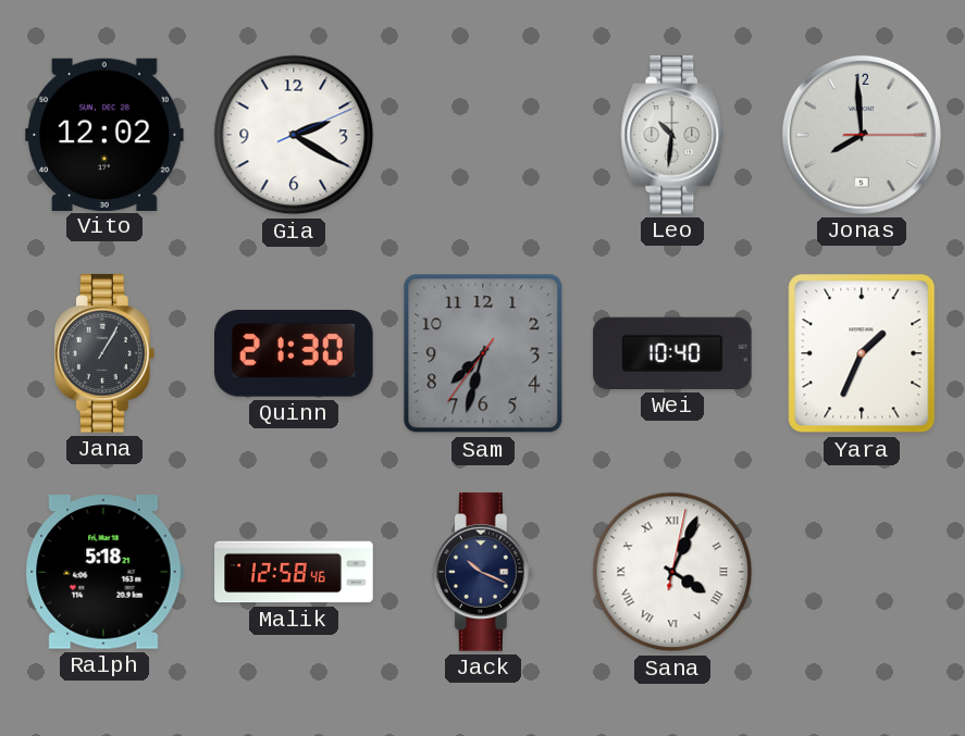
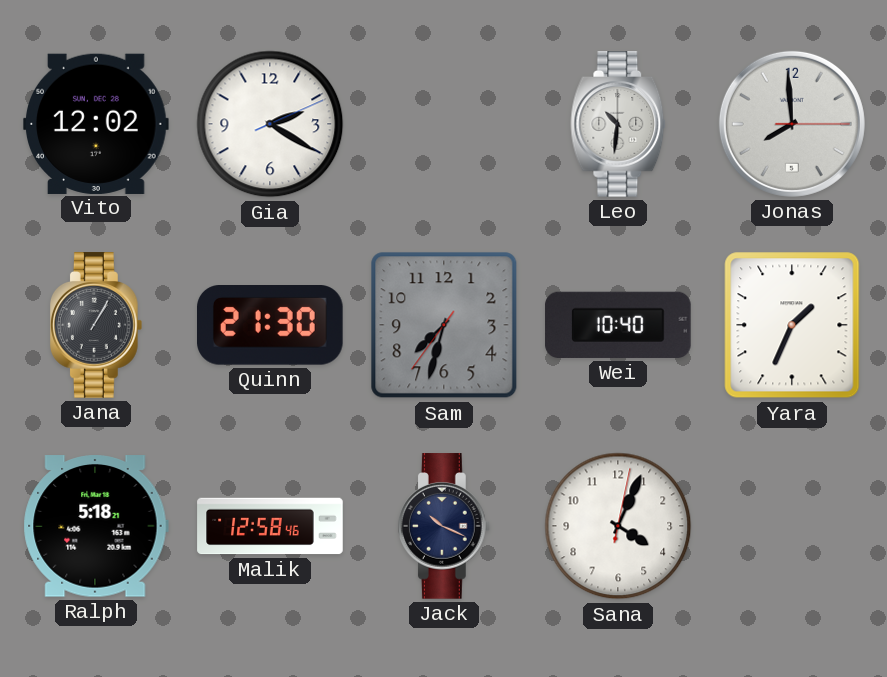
Sana numerals: Roman -> Arabic
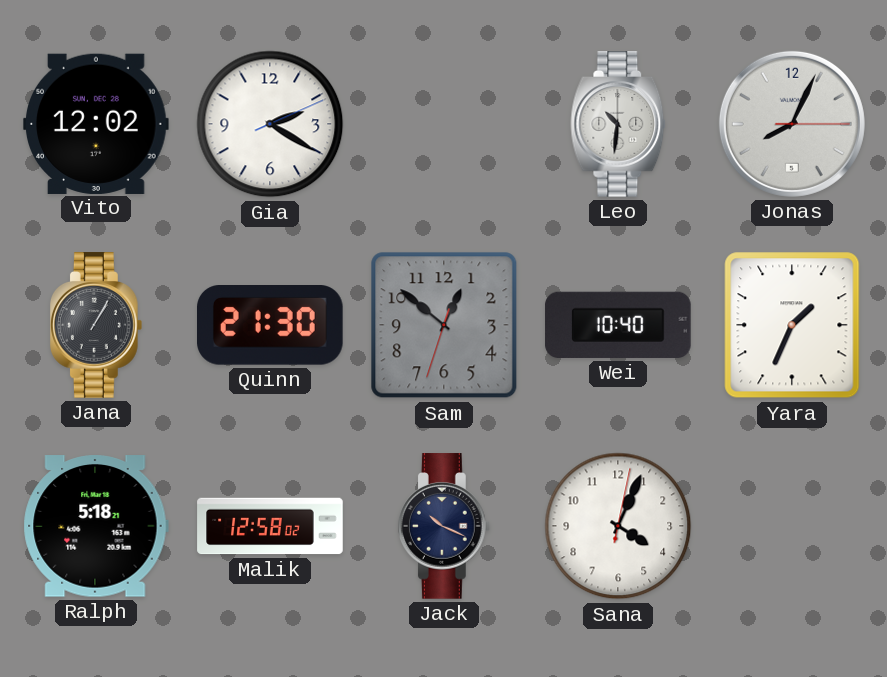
Jonas: 7:59 -> 8:04
Sam: 7:32 -> 12:51
Malik: 12:58:46 -> 12:58:02
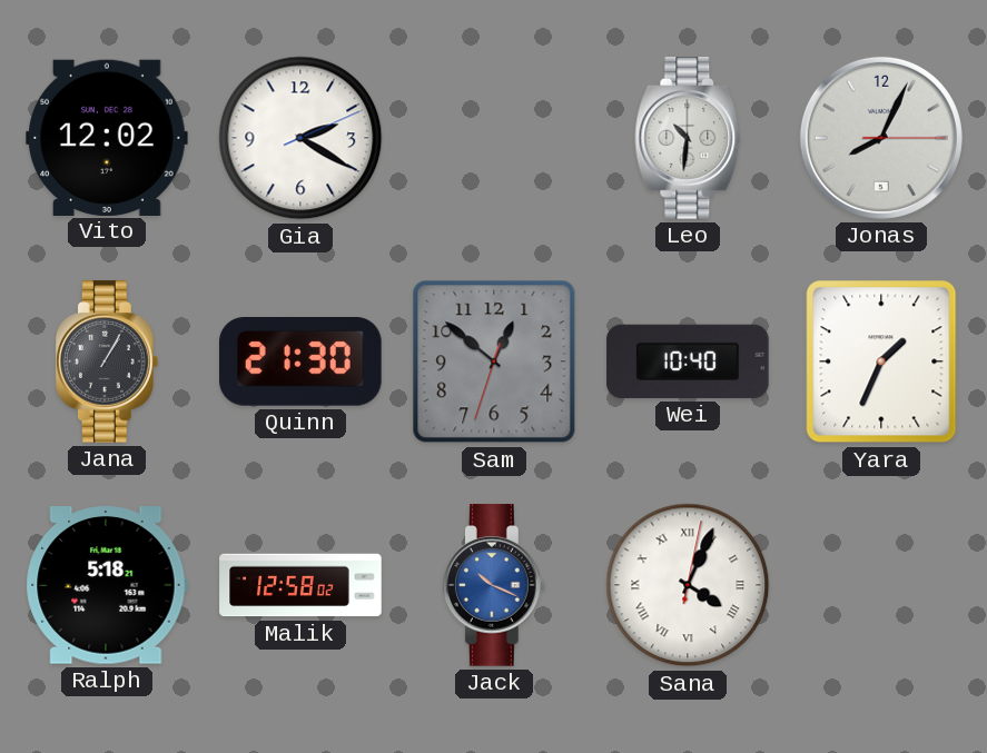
Jack dial: navy -> blue
Sana numerals: Arabic -> Roman
